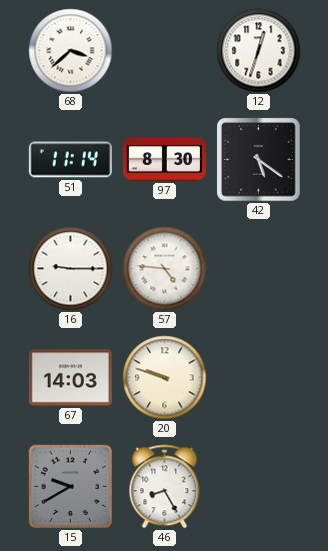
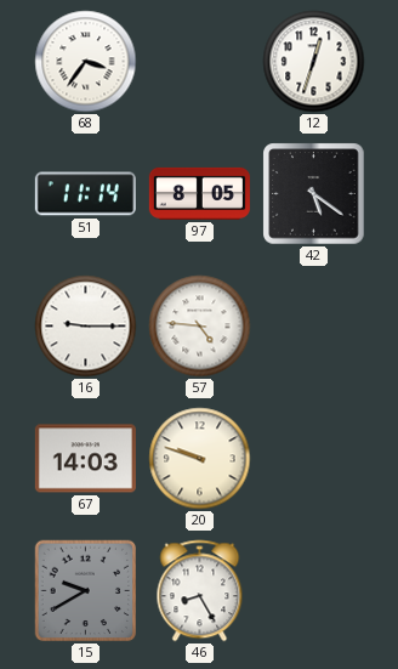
68: 3:38 -> 3:36
97: 8:30 -> 8:05
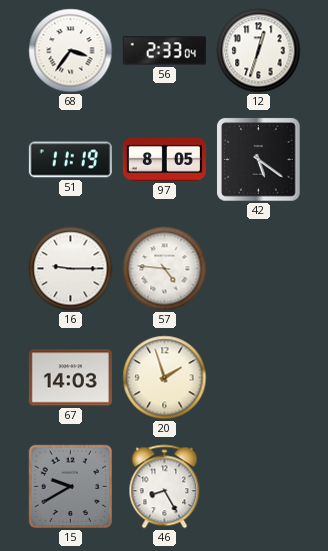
56: none -> 2:33
51: 11:14 -> 11:19
20: 9:48 -> 1:57
